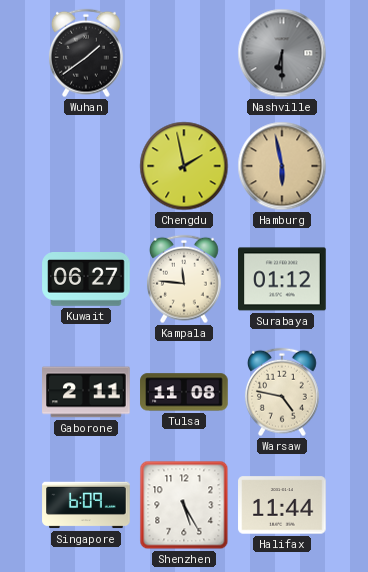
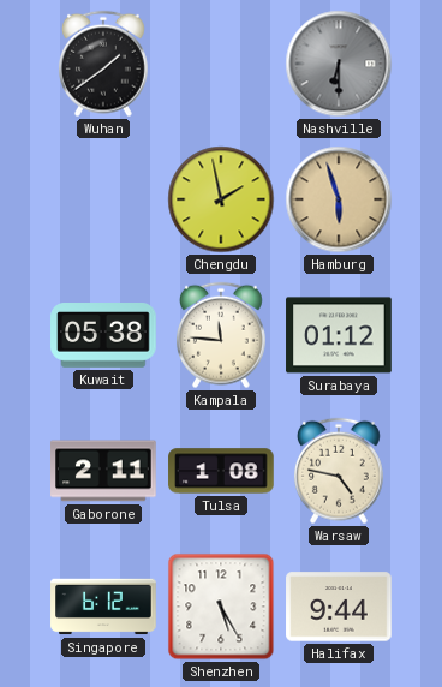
Hamburg: 5:58 -> 5:57
Kuwait: 06:27 -> 05:38
Tulsa: 11:08 -> 1:08
Singapore: 6:09 -> 6:12
Halifax: 11:44 -> 9:44
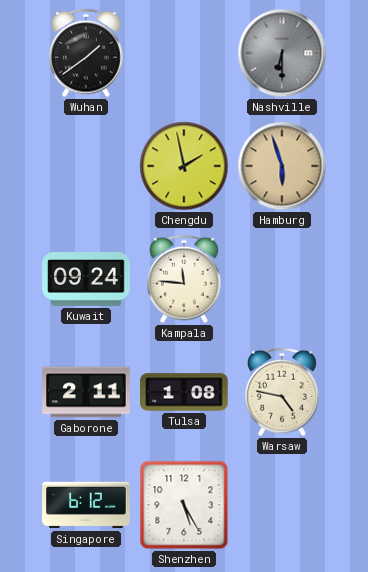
Kuwait: 05:38 -> 09:24
Surabaya: 01:12 -> none
Halifax: 9:44 -> none
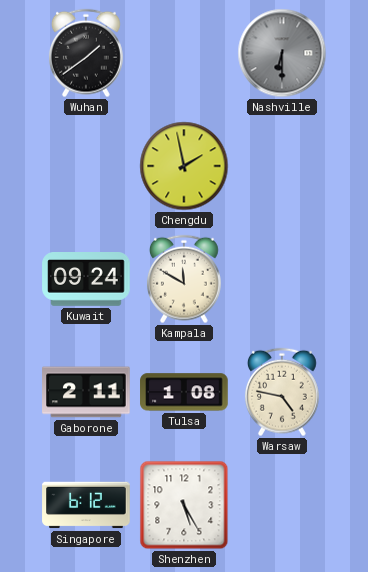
Hamburg: 5:57 -> none
Kampala: 11:46 -> 11:50
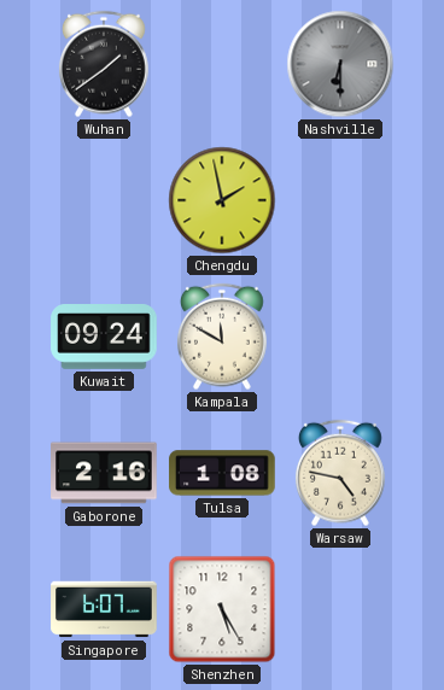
Gaborone: 2:11 -> 2:16
Singapore: 6:12 -> 6:07
